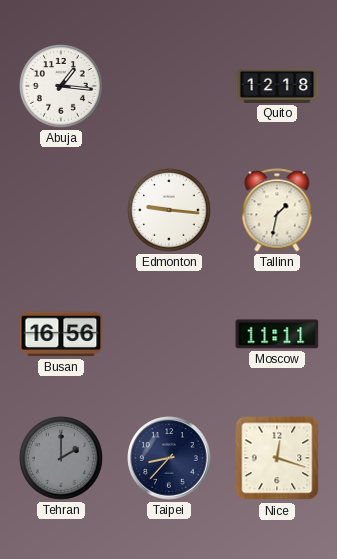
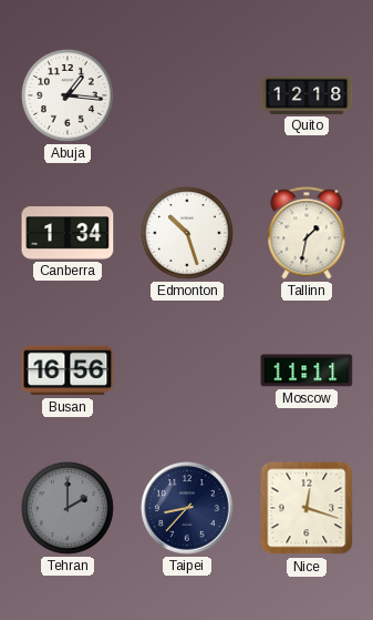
Canberra: none -> 1:34
Edmonton: 9:16 -> 10:27
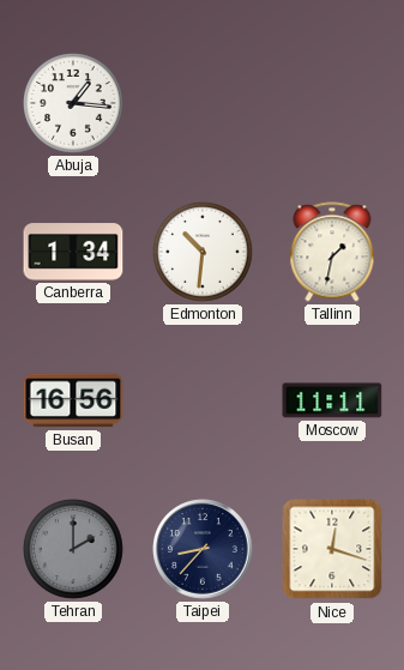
Quito: 12:18 -> none
Edmonton: 10:27 -> 10:31
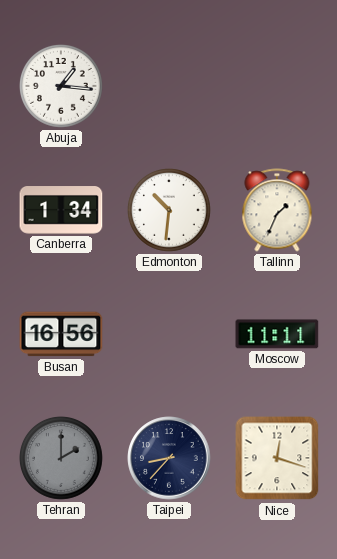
Tallinn: 1:32 -> 1:34
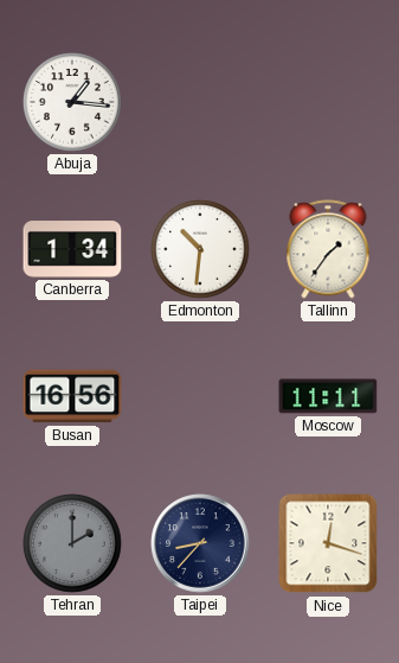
Tallinn: 1:34 -> 1:36
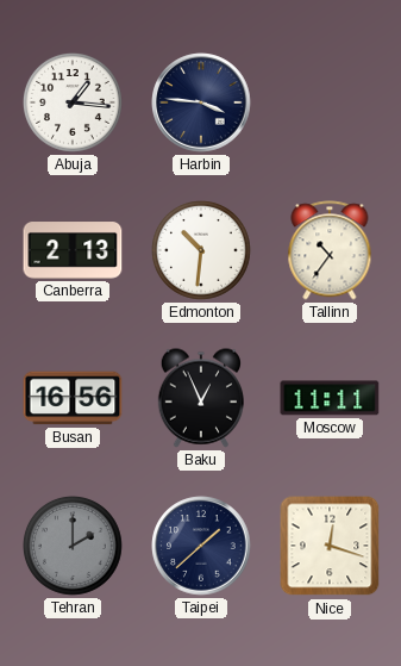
Harbin: none -> 3:46
Canberra: 1:34 -> 2:13
Tallinn: 1:36 -> 10:36
Baku: none -> 12:56
Taipei: 8:37 -> 1:38
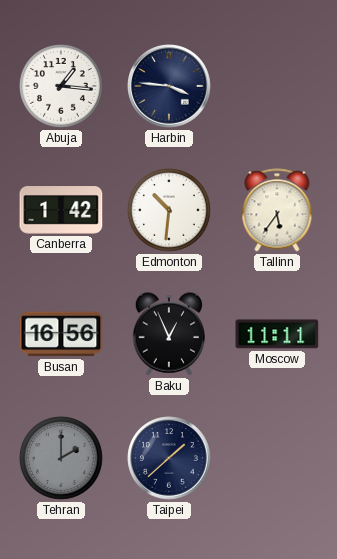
Canberra: 2:13 -> 1:42
Tallinn: 10:36 -> 5:36
Nice: 12:18 -> none
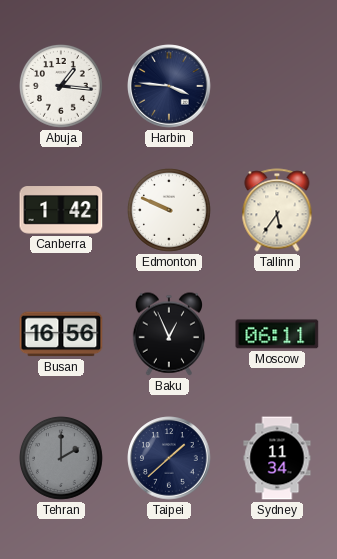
Edmonton: 10:31 -> 9:49
Moscow: 11:11 -> 06:11
Sydney: none -> 11:34
